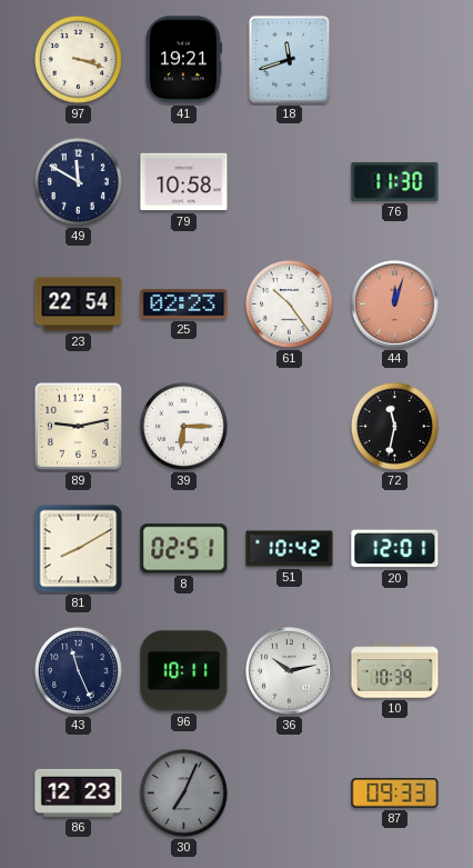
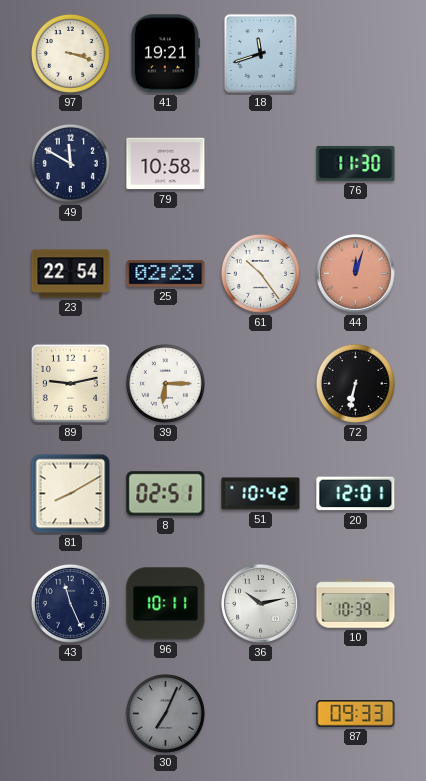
72: 11:32 -> 6:32
86: 12:23 -> none
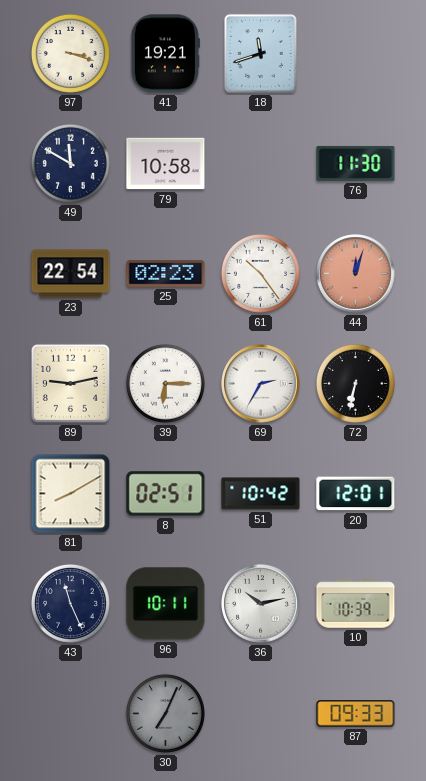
69: none -> 2:35
